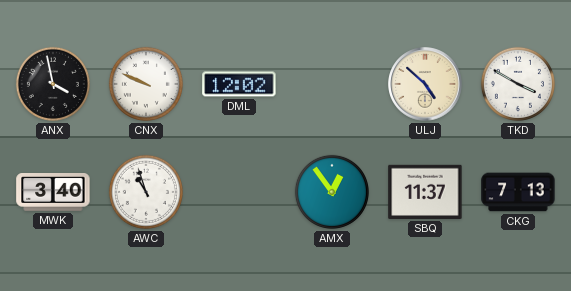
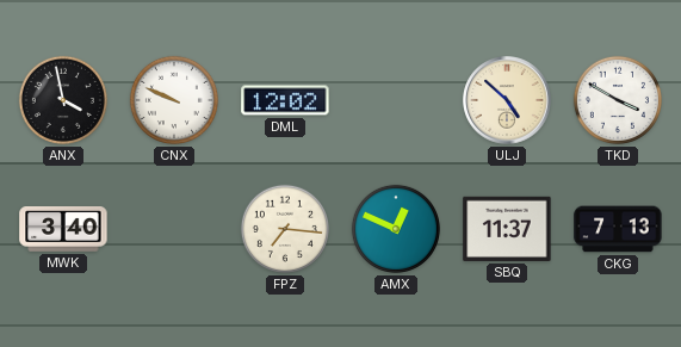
AWC: 10:57 -> none
FPZ: none -> 7:16
AMX: 12:54 -> 12:49
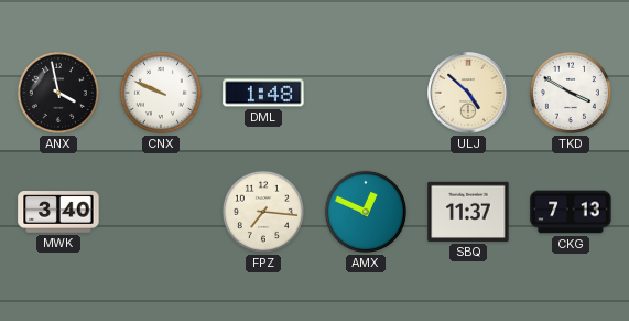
DML: 12:02 -> 1:48
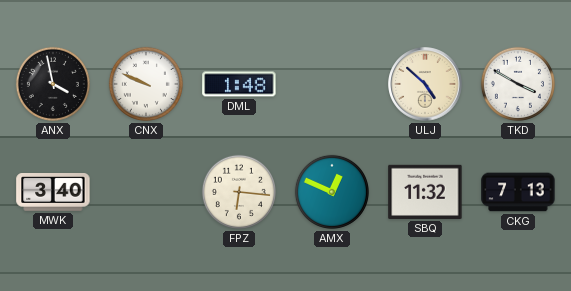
FPZ: 7:16 -> 6:16
SBQ: 11:37 -> 11:32
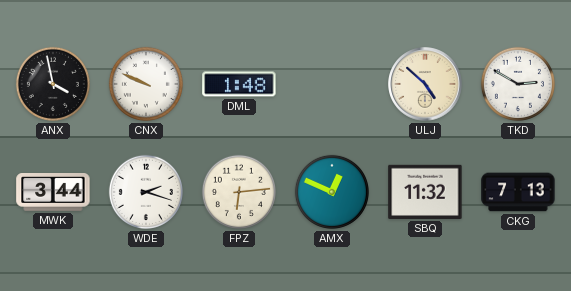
TKD: 3:50 -> 2:50
MWK: 3:40 -> 3:44
WDE: none -> 2:18
FPZ: 6:16 -> 6:14
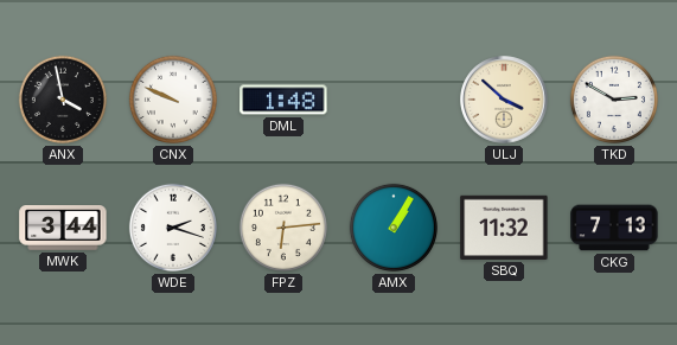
ULJ: 4:52 -> 3:52
AMX: 12:49 -> 1:05
